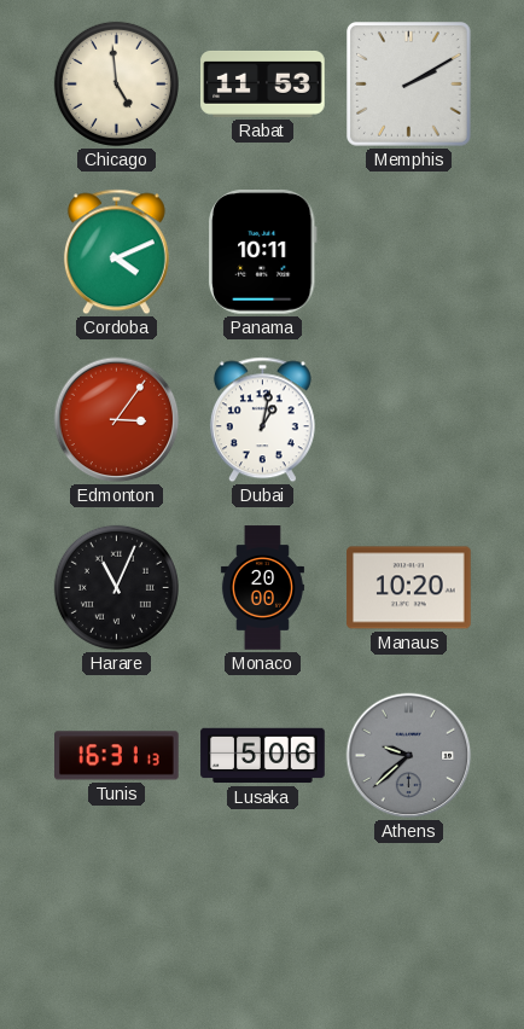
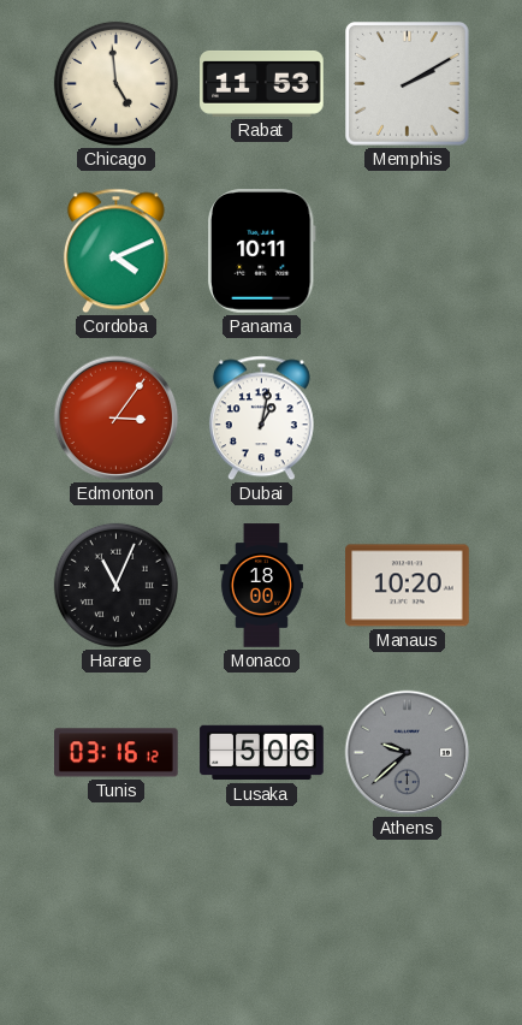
Monaco: 20:00 -> 18:00
Tunis: 16:31 -> 03:16
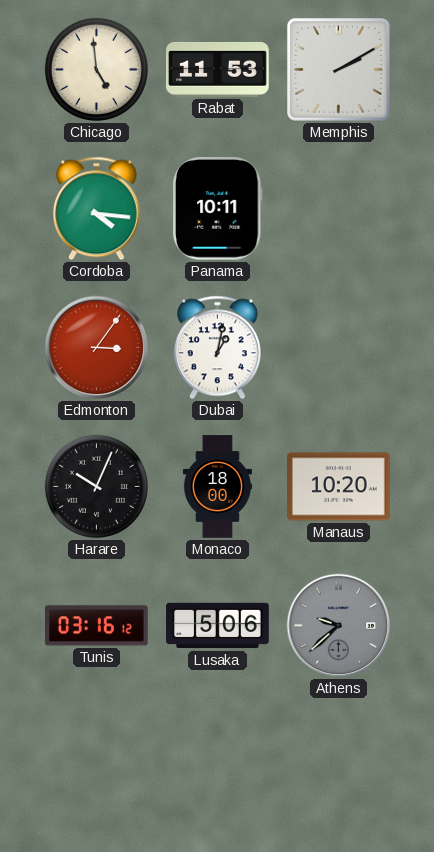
Cordoba: 4:11 -> 4:16
Harare: 11:04 -> 10:04
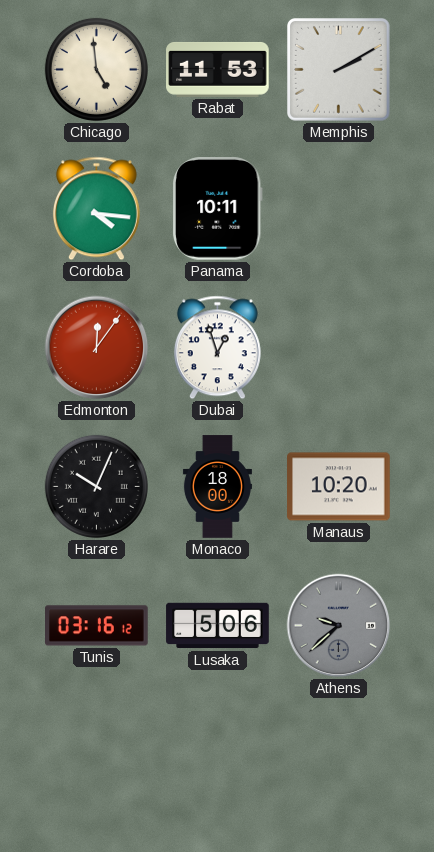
Edmonton: 3:06 -> 12:06
Dubai: 1:02 -> 12:57
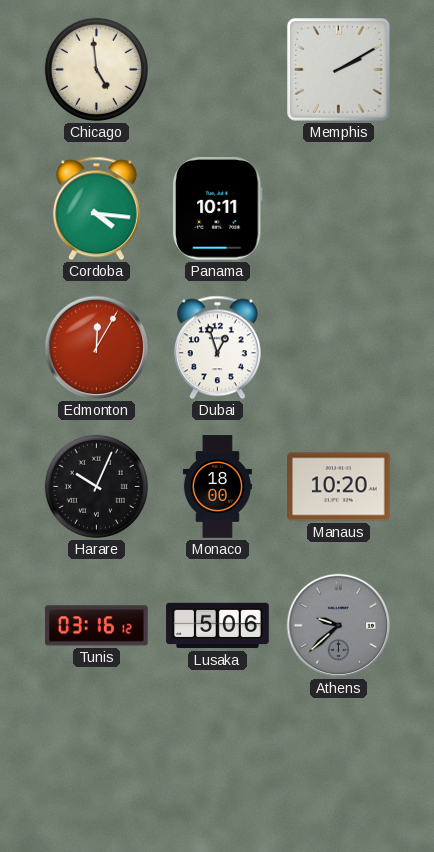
Rabat: 11:53 -> none
Edmonton: 12:06 -> 12:05
